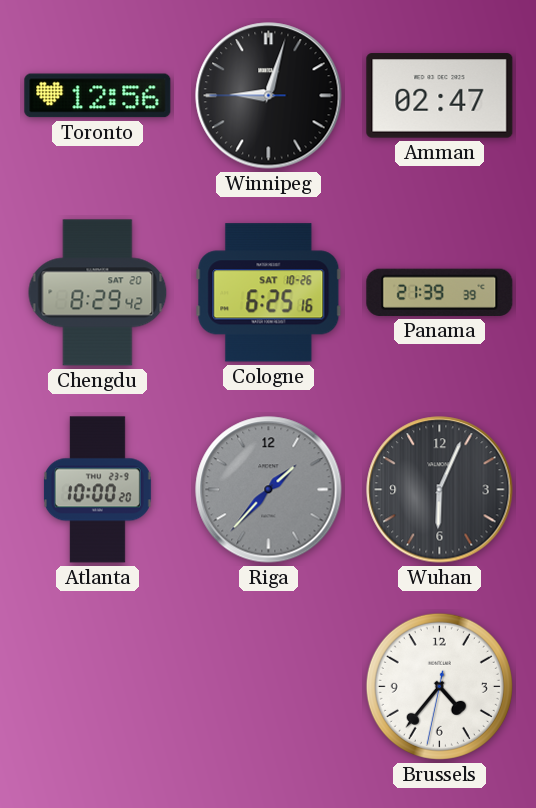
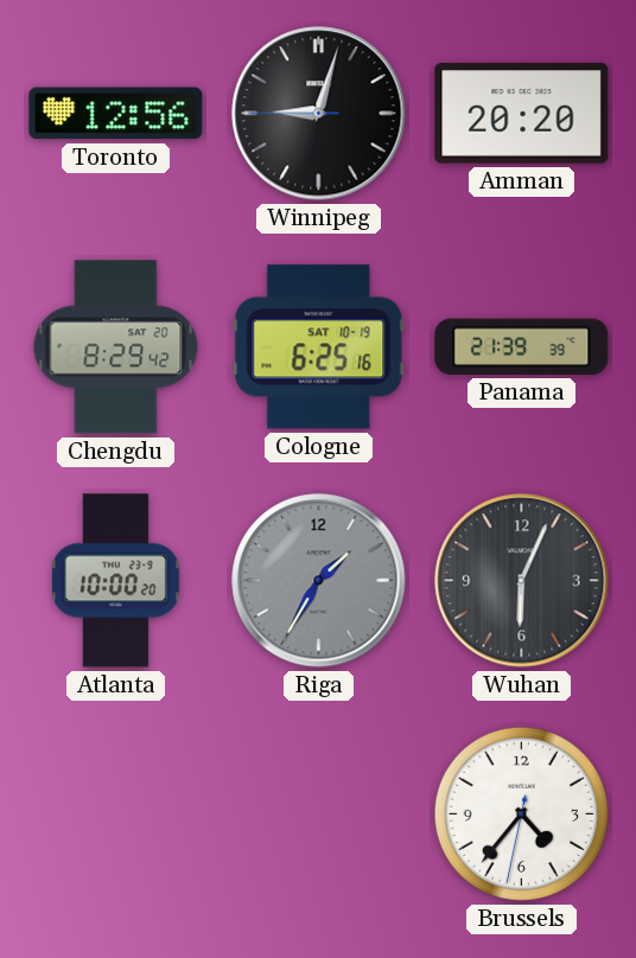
Amman: 02:47 -> 20:20
Cologne date: SAT 10-26 -> SAT 10-19
Riga: 1:37 -> 1:35
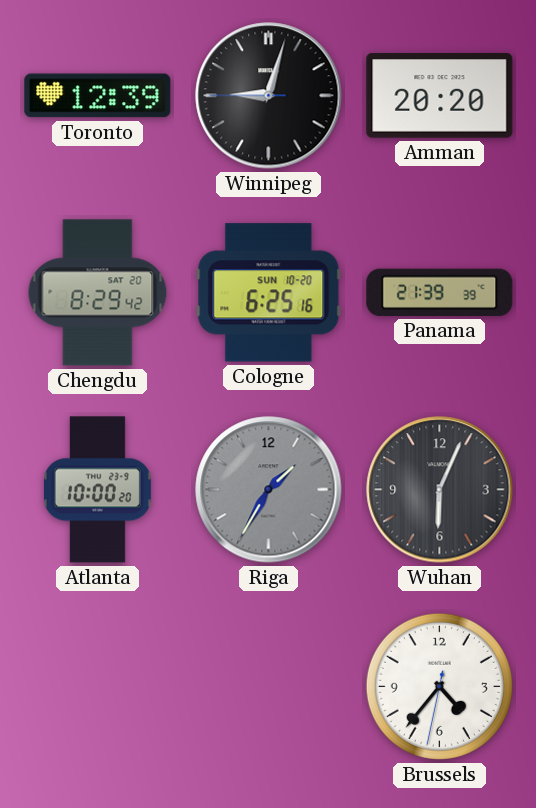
Toronto: 12:56 -> 12:39
Cologne date: SAT 10-19 -> SUN 10-20
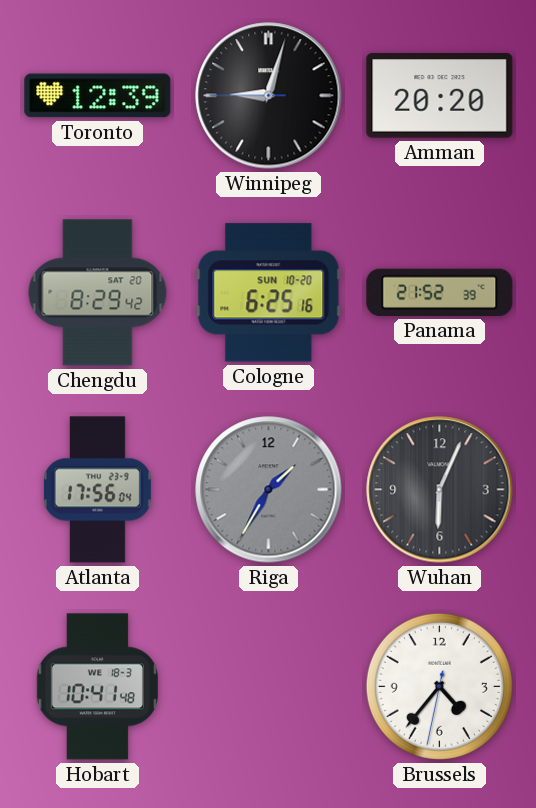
Panama: 21:39 -> 21:52
Atlanta: 10:00 -> 17:56
Hobart: none -> 10:41
